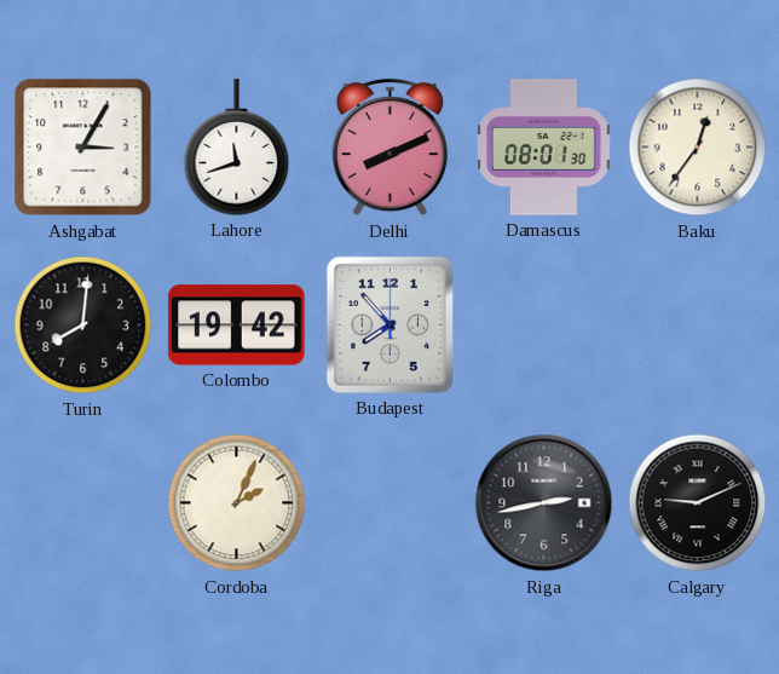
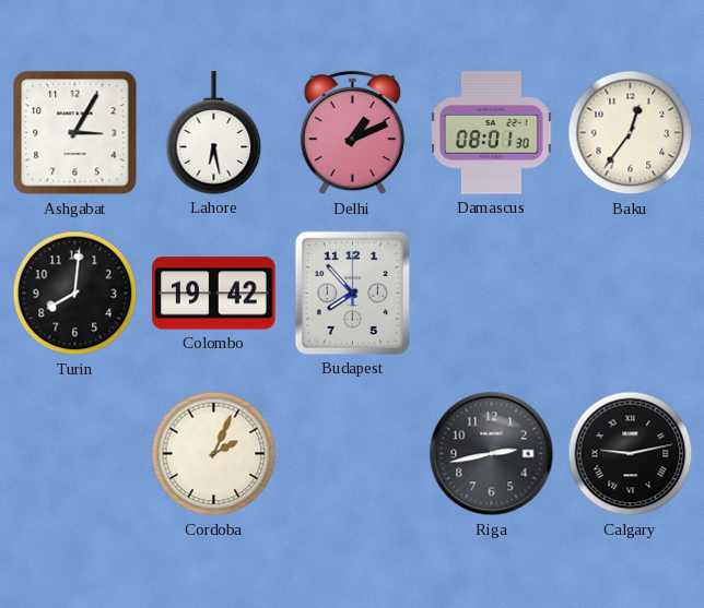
Lahore: 11:42 -> 6:28
Delhi: 8:11 -> 1:11
Calgary: 9:11 -> 9:13
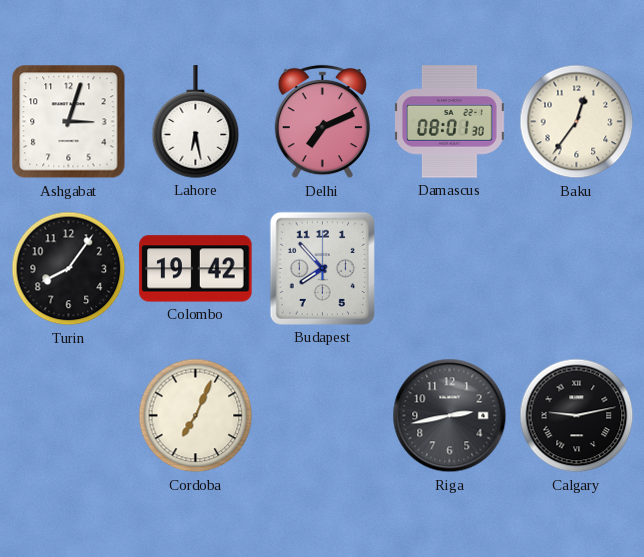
Ashgabat: 3:05 -> 3:03
Delhi: 1:11 -> 7:11
Turin: 8:01 -> 8:06
Cordoba: 2:04 -> 7:04
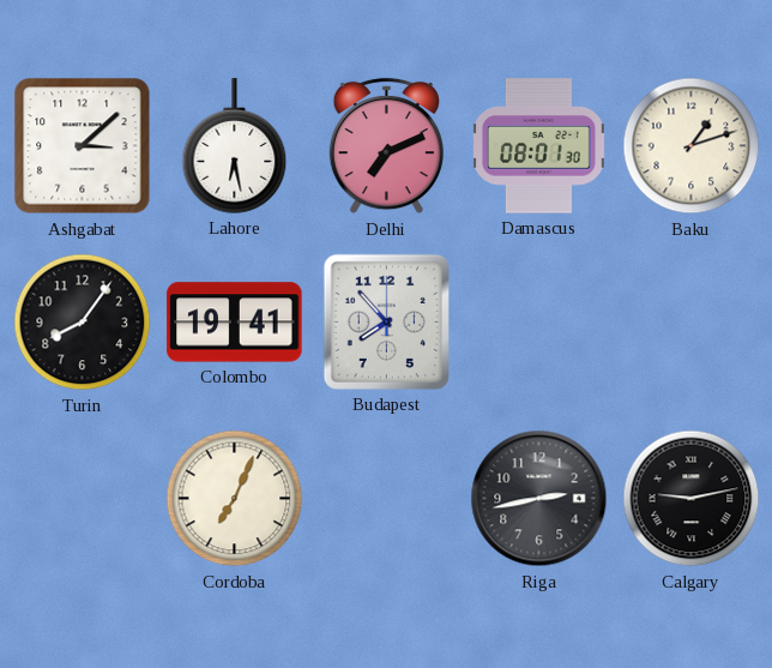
Ashgabat: 3:03 -> 3:08
Baku: 12:36 -> 1:12
Colombo: 19:42 -> 19:41
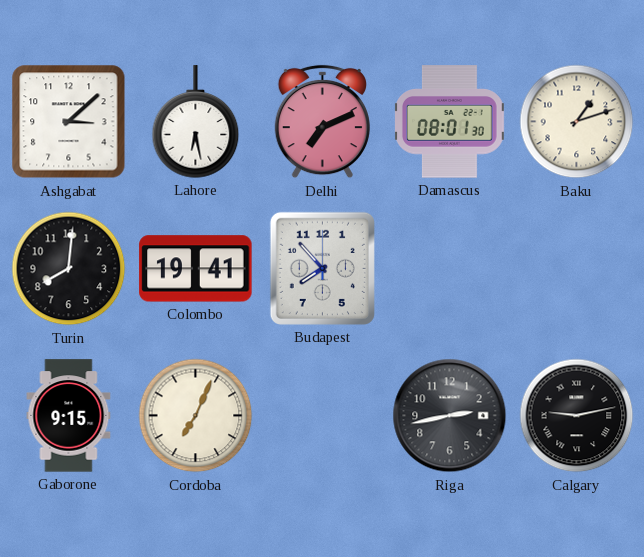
Turin: 8:06 -> 8:01
Gaborone: none -> 9:15
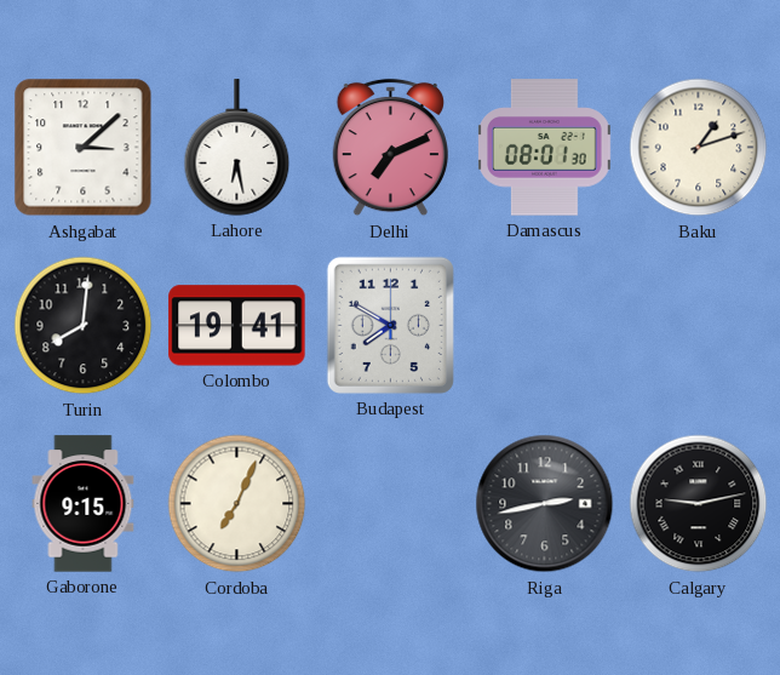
Budapest: 7:53 -> 7:50
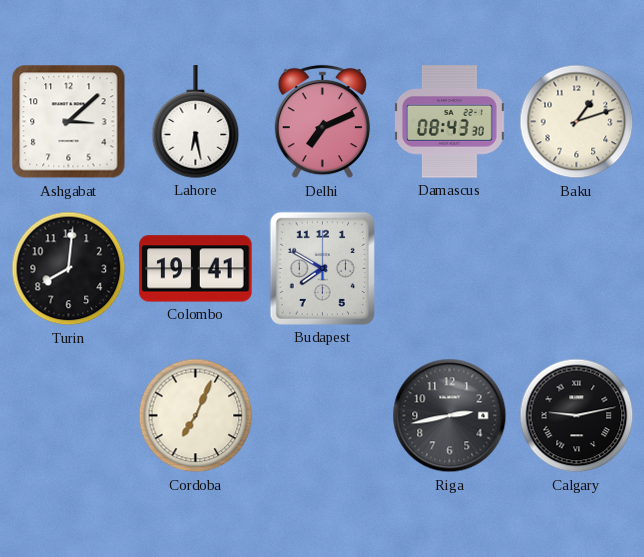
Damascus: 08:01 -> 08:43
Gaborone: 9:15 -> none
